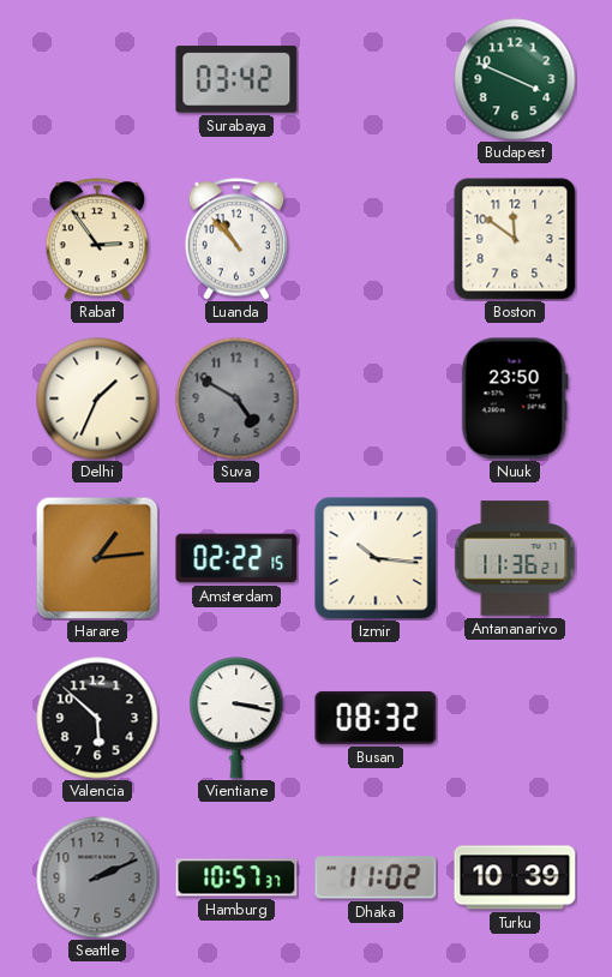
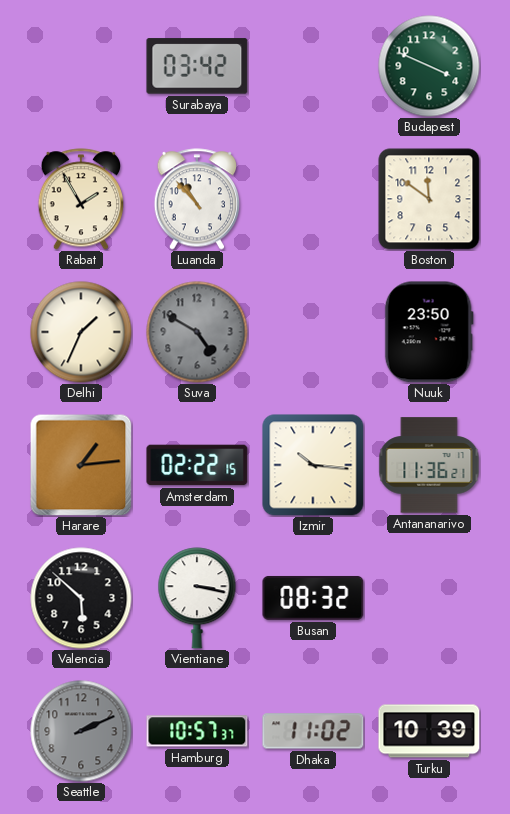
Rabat: 2:54 -> 1:55
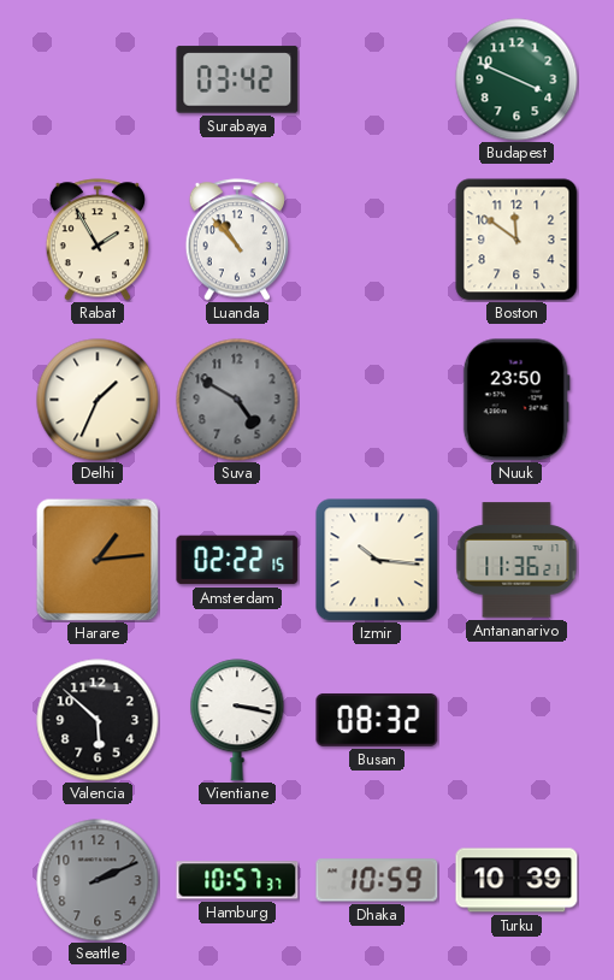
Dhaka: 11:02 -> 10:59
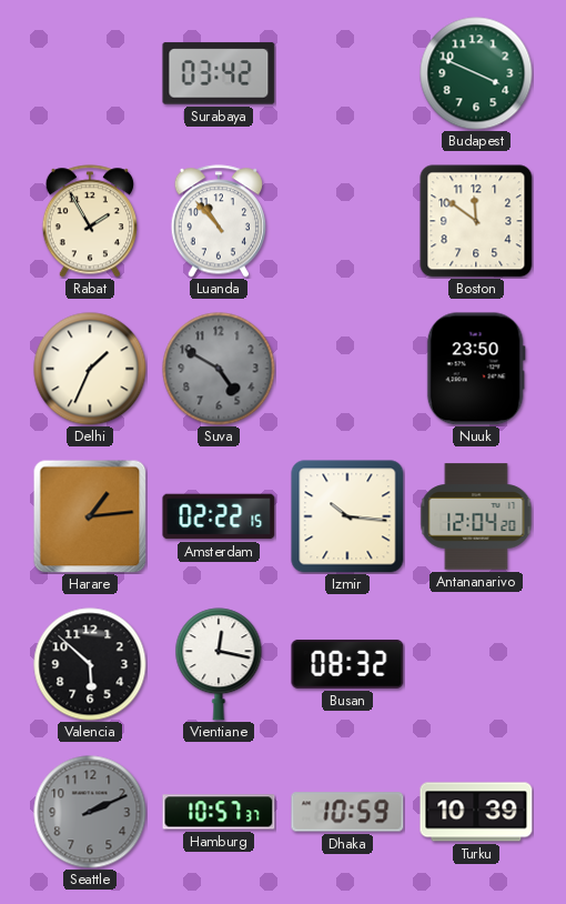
Antananarivo: 11:36 -> 12:04
Vientiane: 3:17 -> 12:17
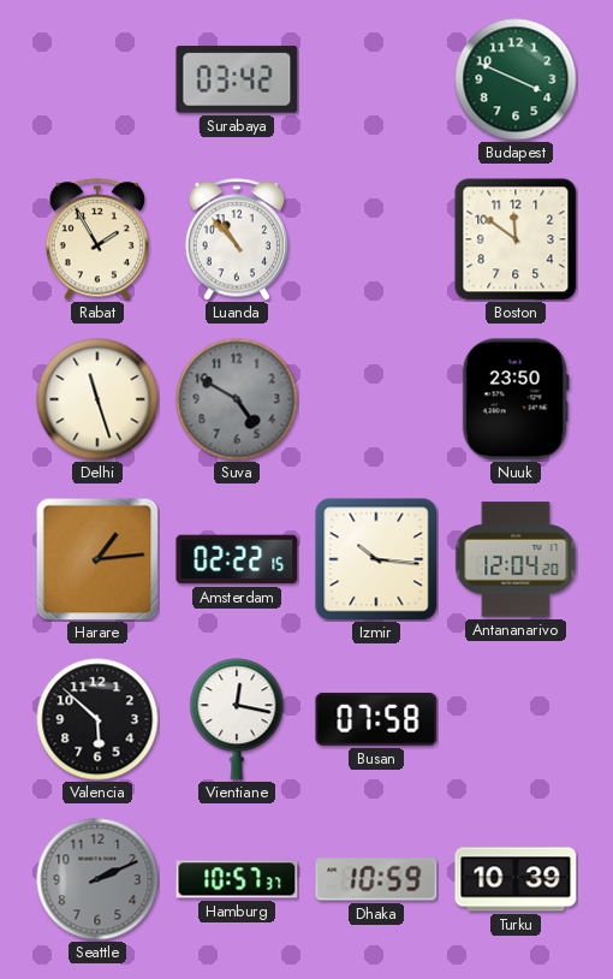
Delhi: 1:34 -> 11:27
Busan: 08:32 -> 07:58
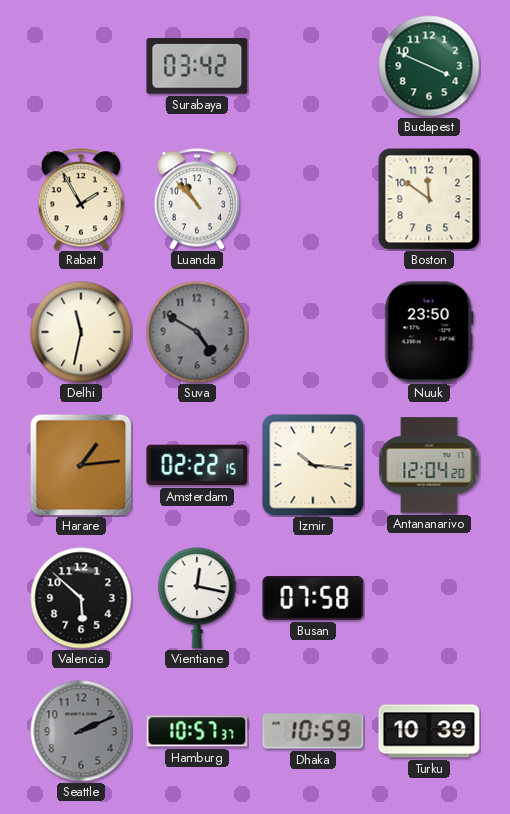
Delhi: 11:27 -> 11:32
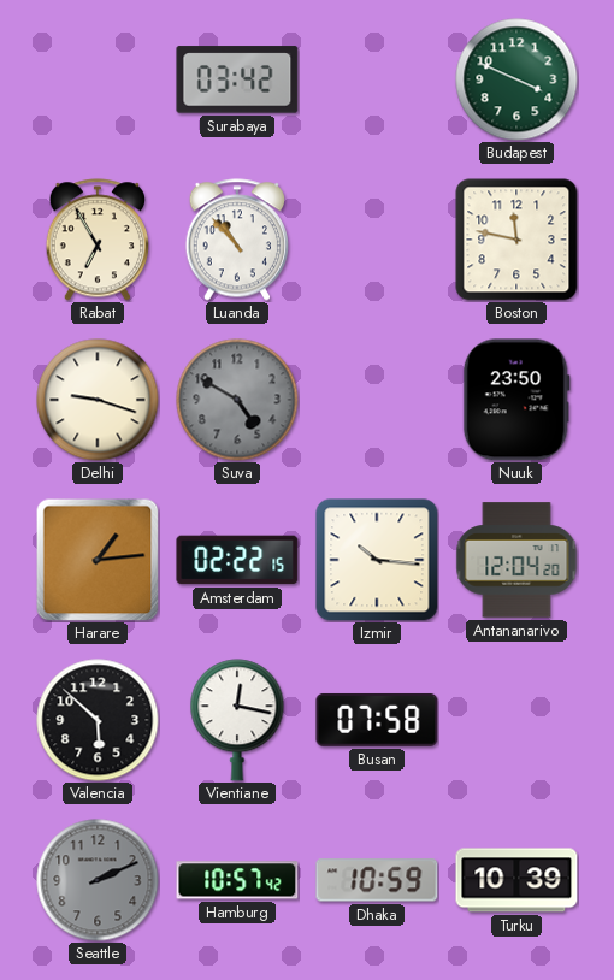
Rabat: 1:55 -> 6:55
Boston: 11:51 -> 11:47
Delhi: 11:32 -> 9:18
Hamburg: 10:57:37 -> 10:57:42
